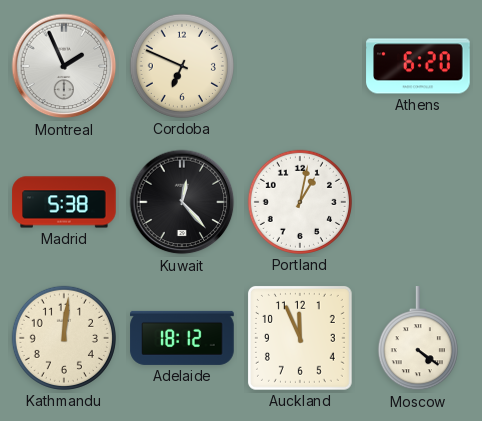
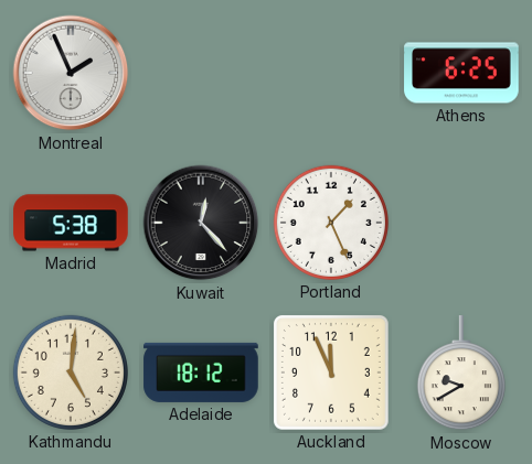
Cordoba: 6:49 -> none
Athens: 6:20 -> 6:25
Portland: 1:02 -> 1:26
Kathmandu: 12:01 -> 5:01
Moscow: 4:21 -> 9:40
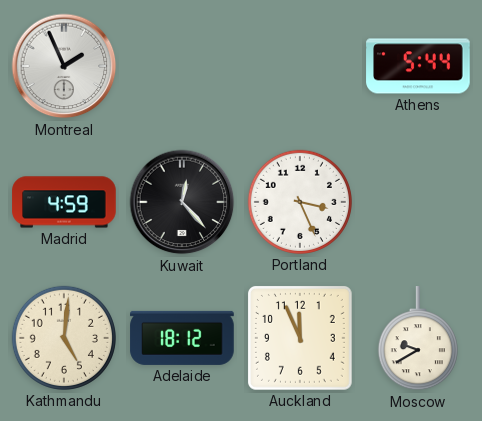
Athens: 6:25 -> 5:44
Madrid: 5:38 -> 4:59
Portland: 1:26 -> 3:26
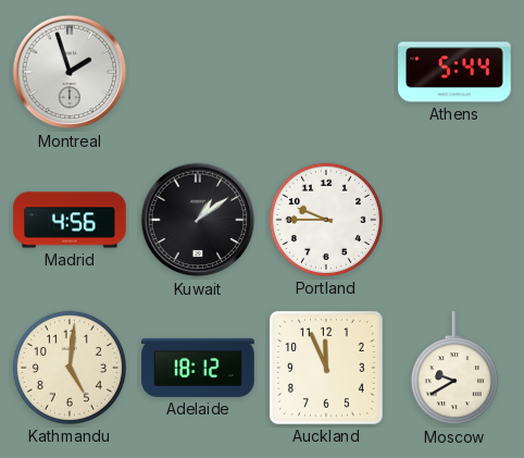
Montreal: 1:56 -> 1:57
Madrid: 4:59 -> 4:56
Kuwait: 12:23 -> 1:09
Portland: 3:26 -> 9:45
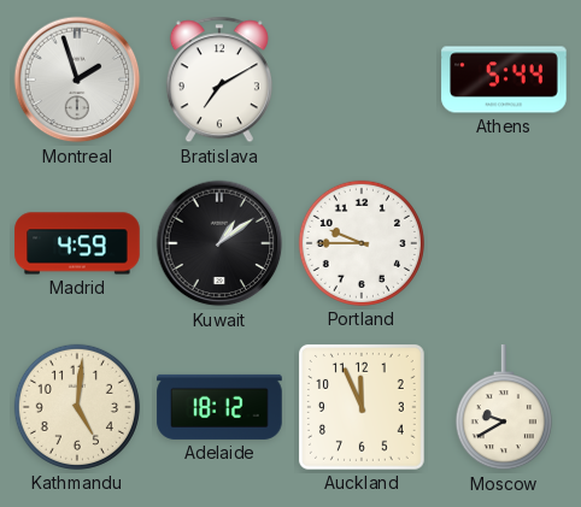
Bratislava: none -> 7:10
Madrid: 4:56 -> 4:59
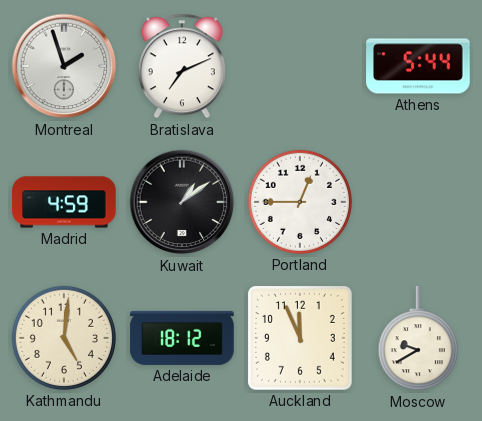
Bratislava: 7:10 -> 7:11
Portland: 9:45 -> 12:45
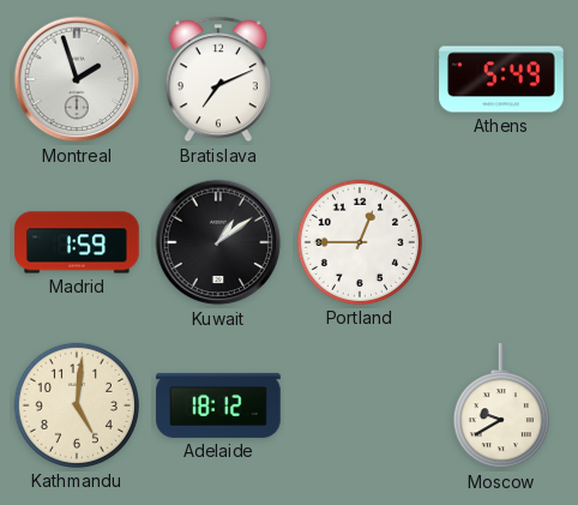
Athens: 5:44 -> 5:49
Madrid: 4:59 -> 1:59
Auckland: 11:56 -> none
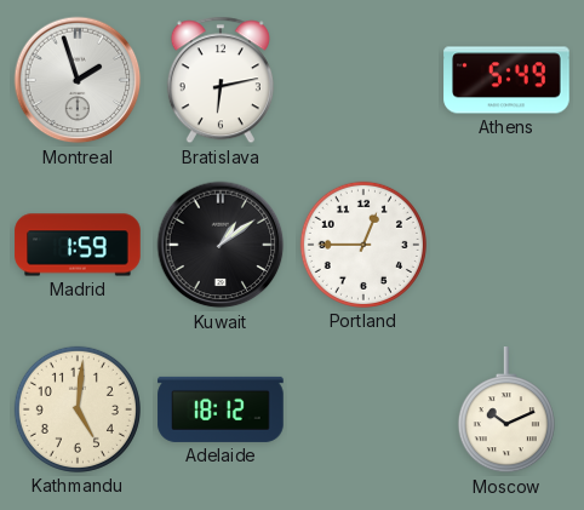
Bratislava: 7:11 -> 6:13
Moscow: 9:40 -> 10:11
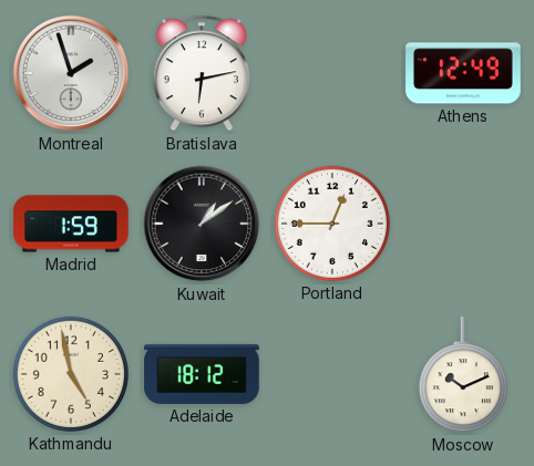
Athens: 5:49 -> 12:49
Kathmandu: 5:01 -> 4:58
